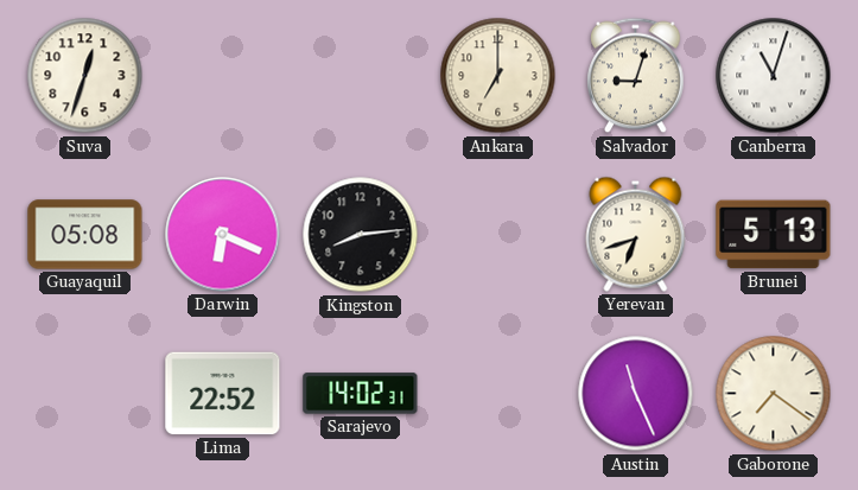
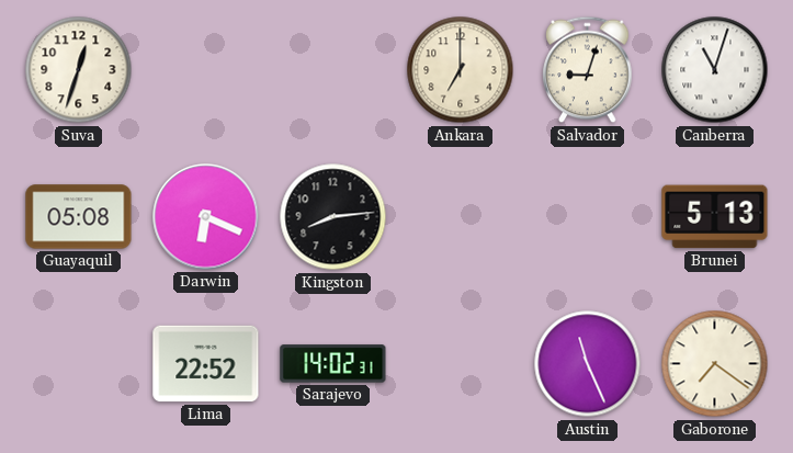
Yerevan: 6:42 -> none
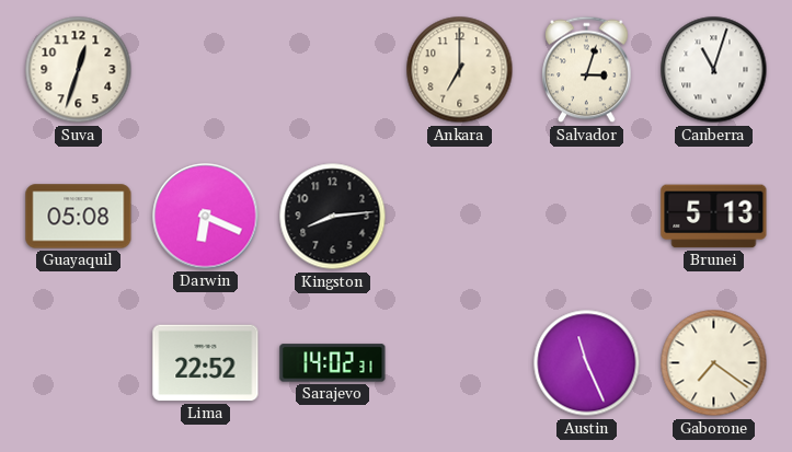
Salvador: 9:03 -> 3:03
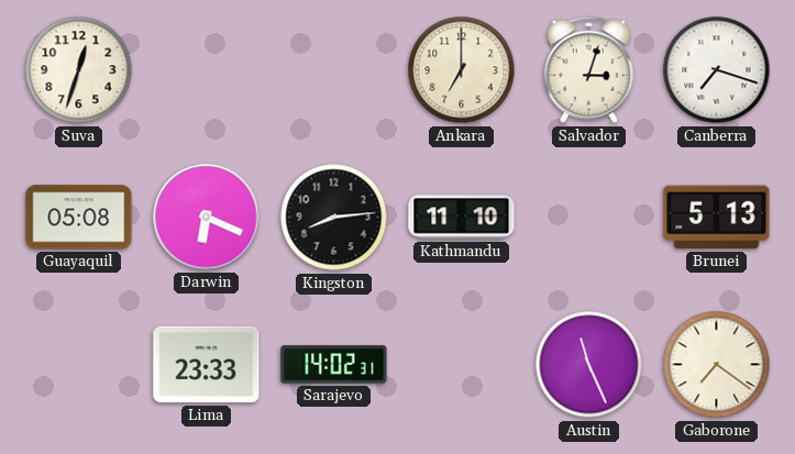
Canberra: 11:03 -> 7:18
Kathmandu: none -> 11:10
Lima: 22:52 -> 23:33
